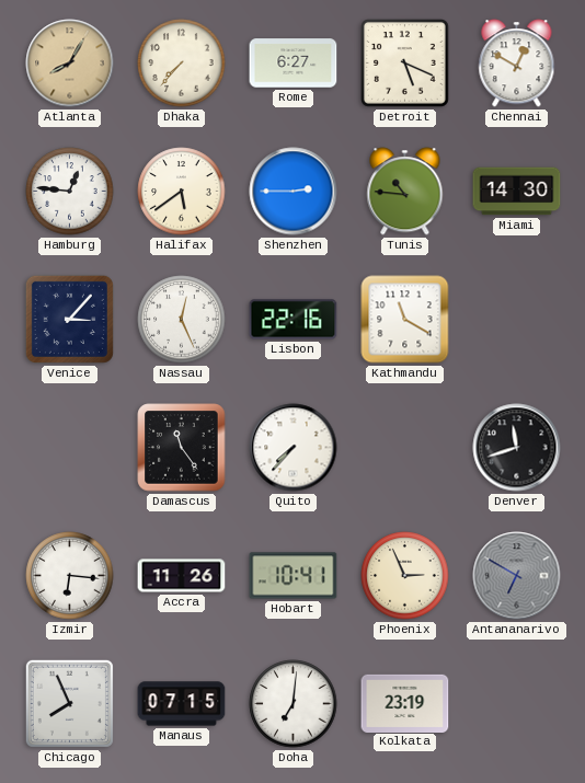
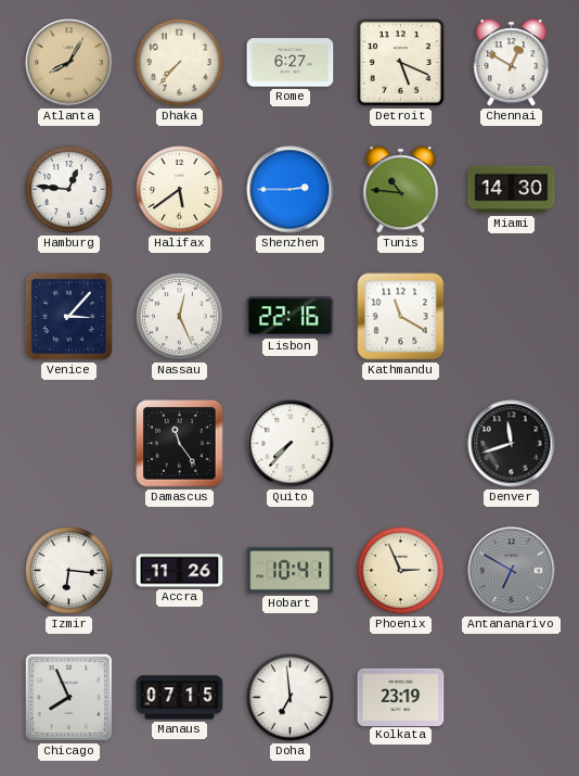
Doha: 7:01 -> 6:59
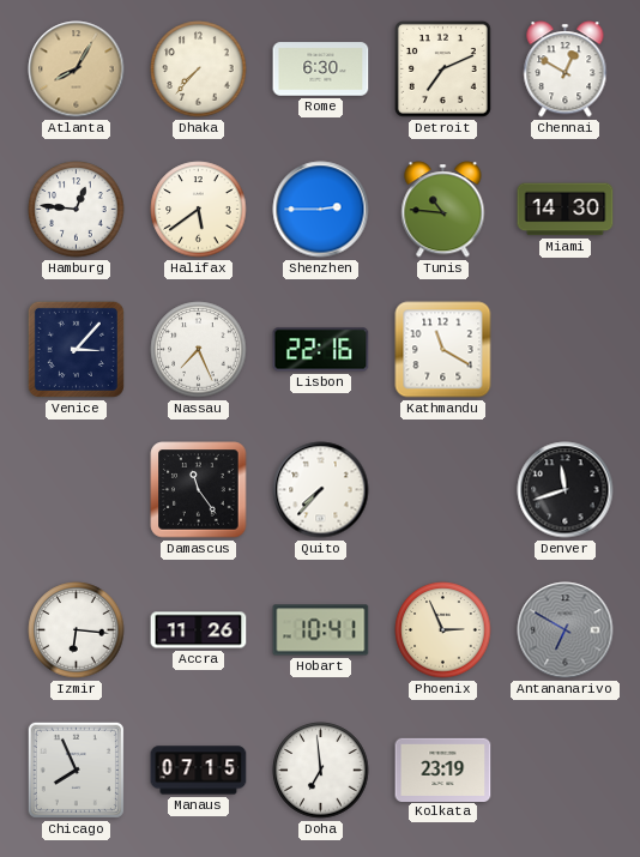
Rome: 6:27 -> 6:30
Detroit: 5:19 -> 7:11
Nassau: 12:26 -> 7:26
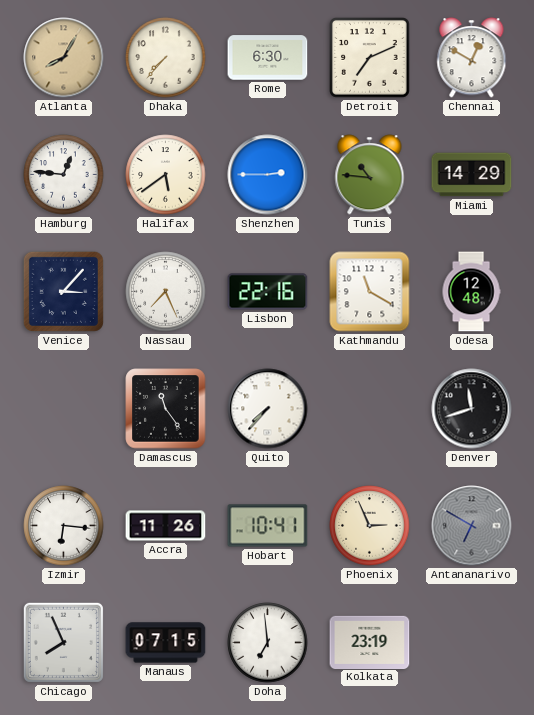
Miami: 14:30 -> 14:29
Odesa: none -> 12:48
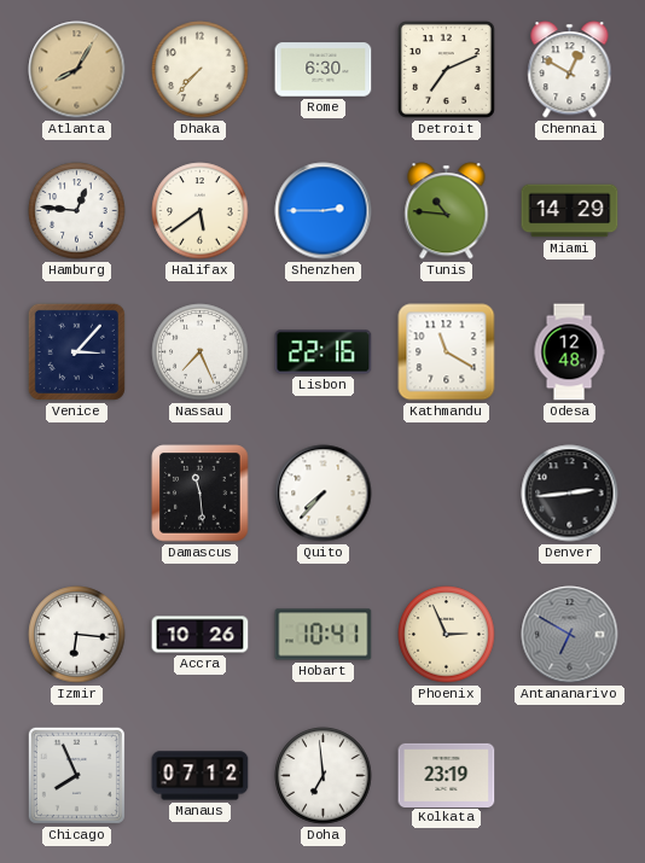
Damascus: 11:24 -> 11:29
Denver: 11:42 -> 2:44
Accra: 11:26 -> 10:26
Manaus: 07:15 -> 07:12
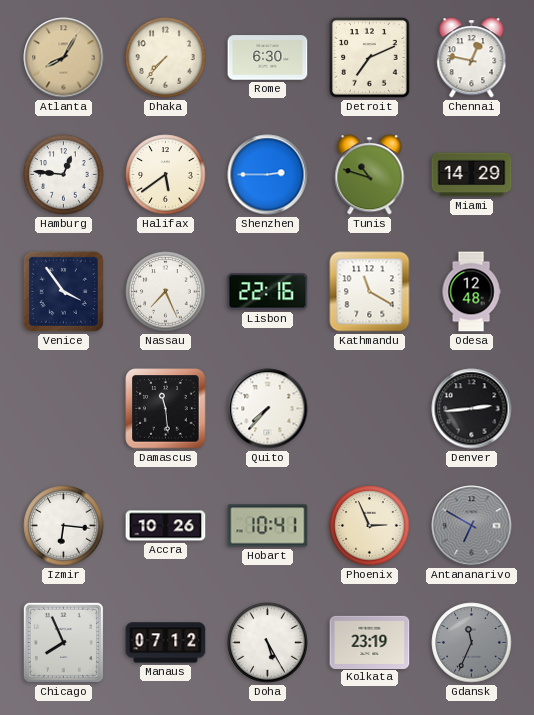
Chennai: 12:50 -> 12:47
Tunis: 10:46 -> 10:48
Venice: 3:07 -> 3:54
Doha: 6:59 -> 5:25
Gdansk: none -> 11:34
